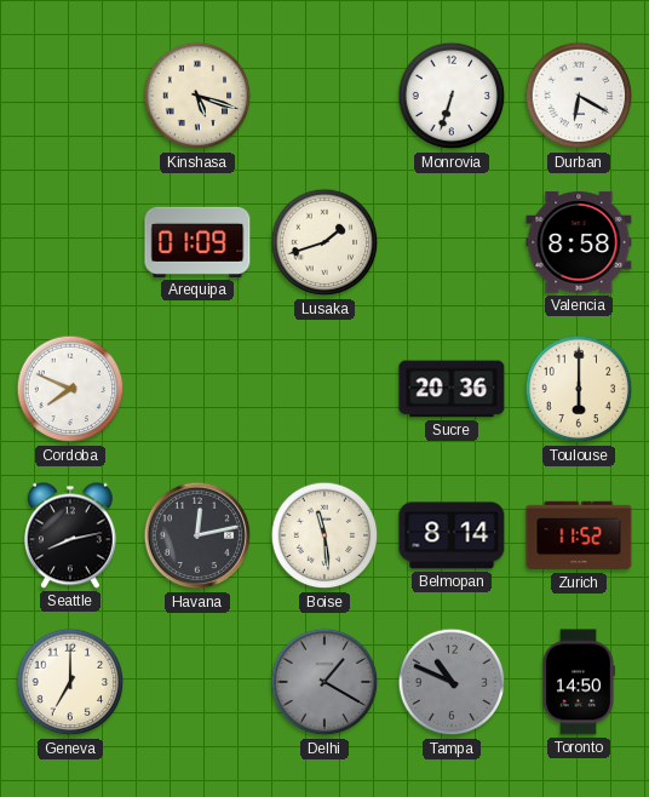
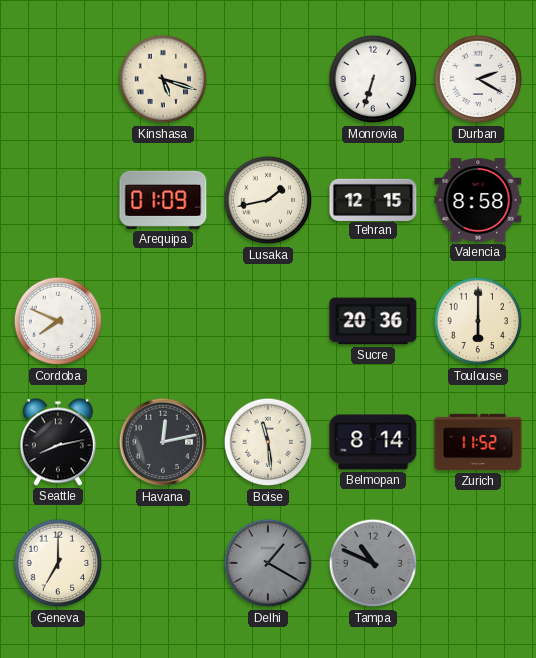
Durban: 6:20 -> 2:20
Lusaka: 1:42 -> 1:43
Tehran: none -> 12:15
Toronto: 14:50 -> none
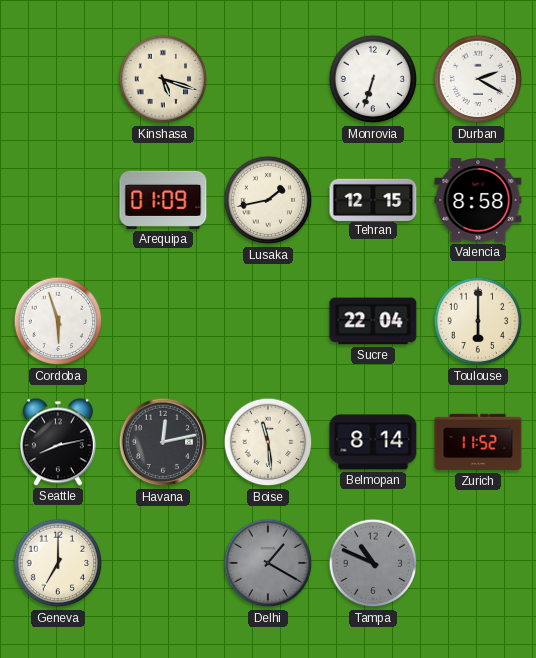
Cordoba: 7:49 -> 5:57
Sucre: 20:36 -> 22:04
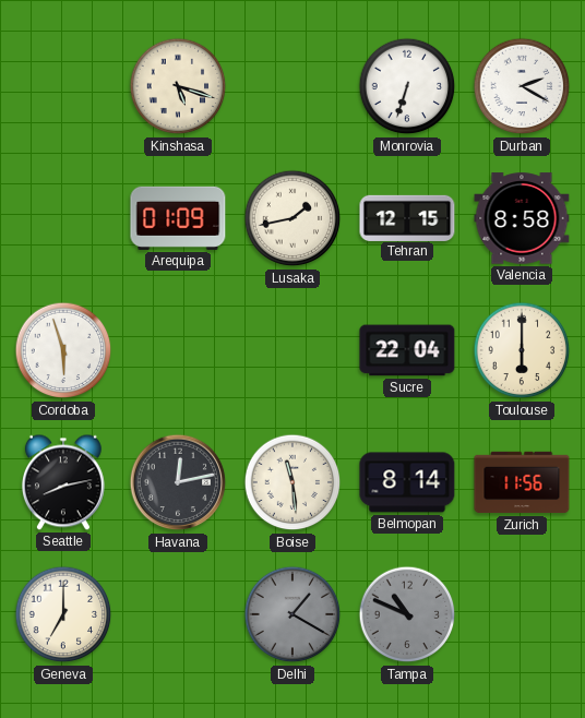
Zurich: 11:52 -> 11:56
